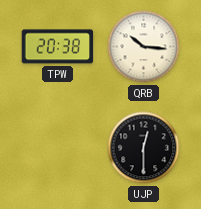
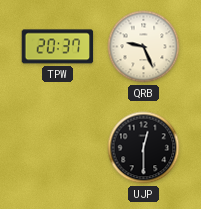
TPW: 20:38 -> 20:37
QRB: 10:16 -> 9:26
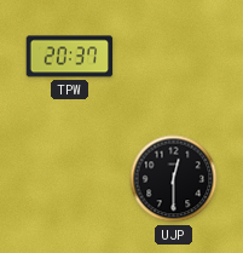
QRB: 9:26 -> none
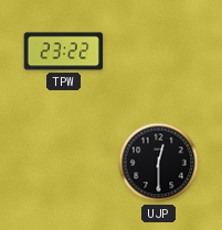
TPW: 20:37 -> 23:22
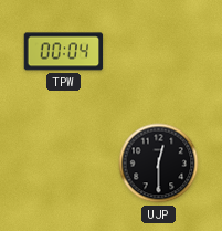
TPW: 23:22 -> 00:04
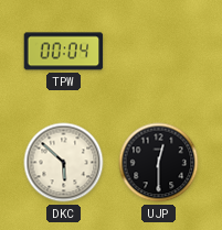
DKC: none -> 5:52
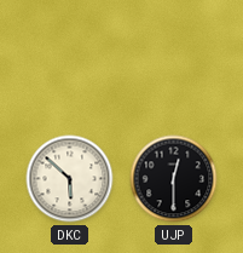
TPW: 00:04 -> none
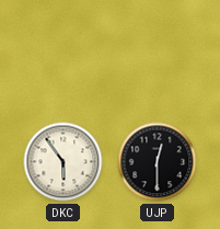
DKC: 5:52 -> 5:54
